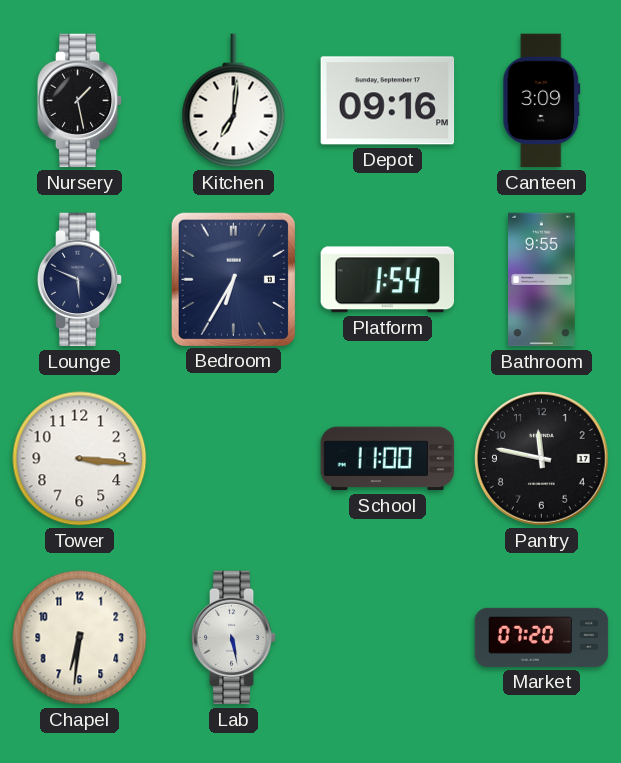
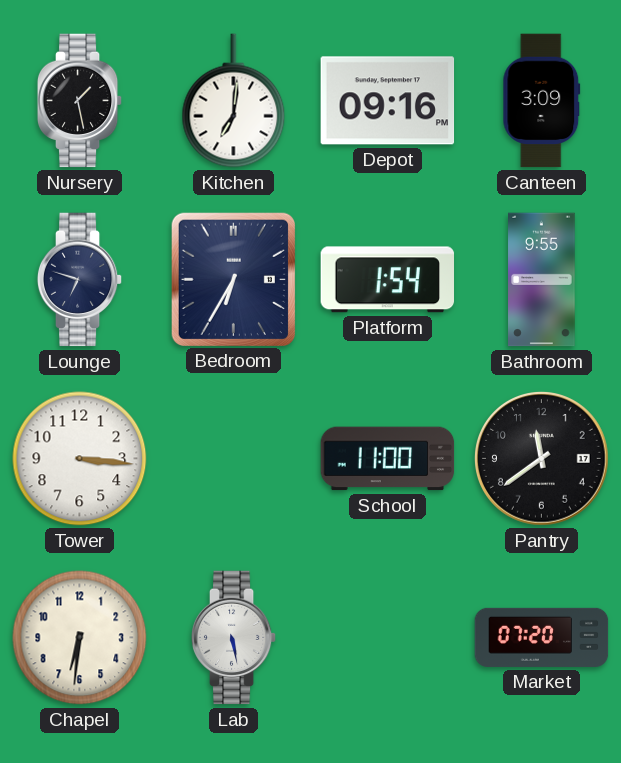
Lounge: 5:49 -> 6:48
Pantry: 11:47 -> 11:39
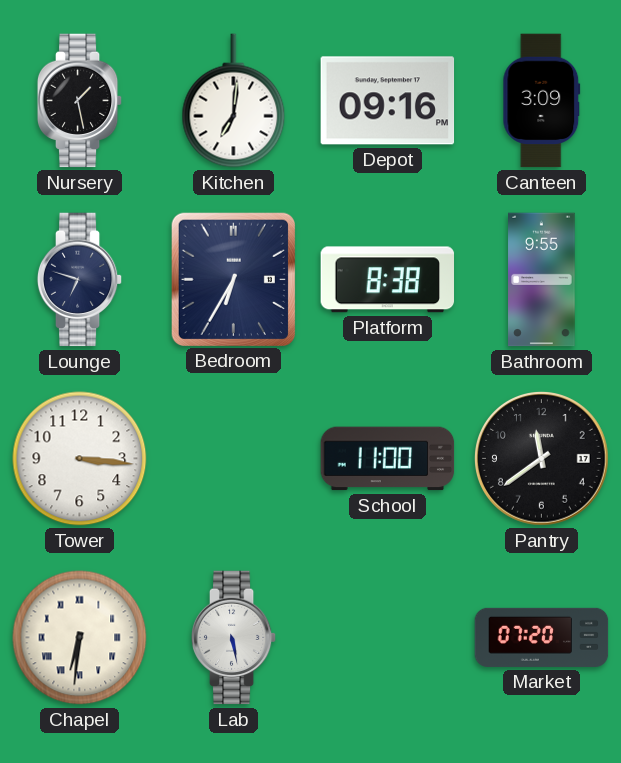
Platform: 1:54 -> 8:38
Chapel numerals: Arabic -> Roman
